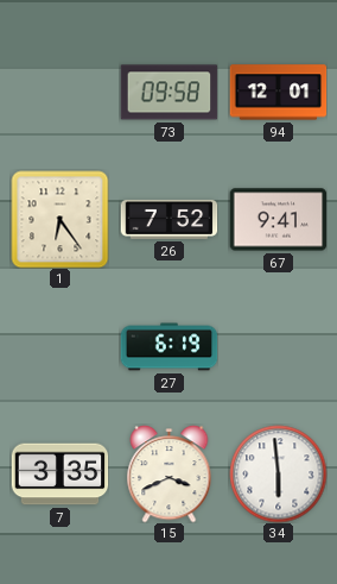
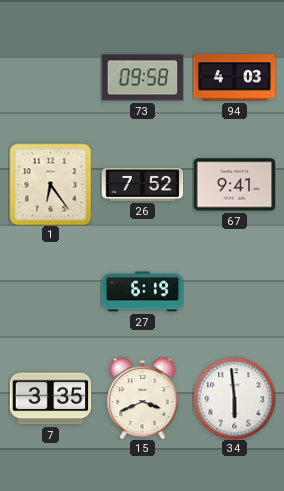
94: 12:01 -> 4:03
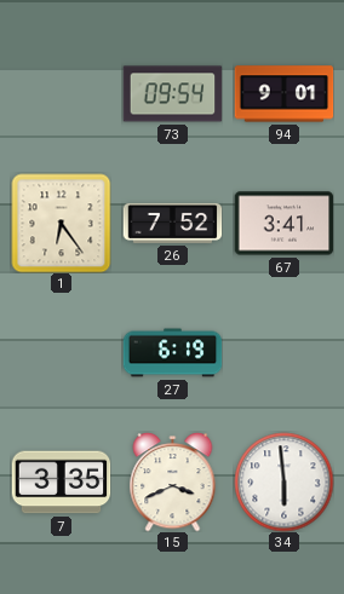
73: 09:58 -> 09:54
94: 4:03 -> 9:01
67: 9:41 -> 3:41
